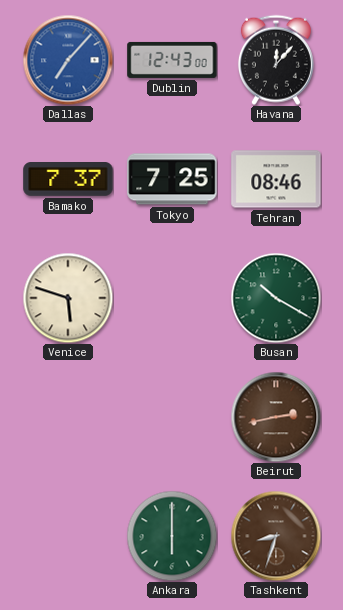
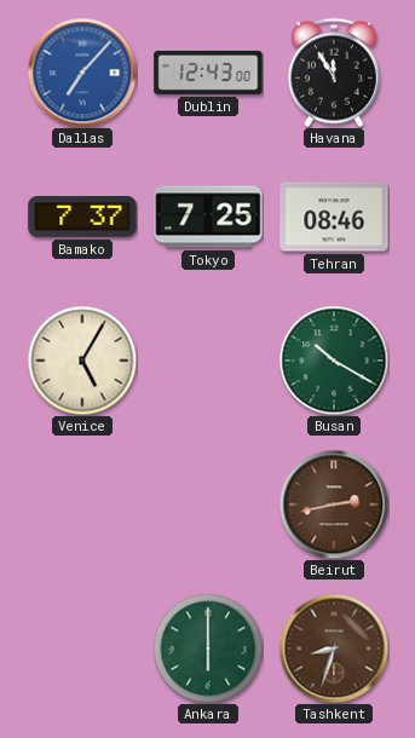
Havana: 12:07 -> 11:55
Venice: 5:48 -> 5:05
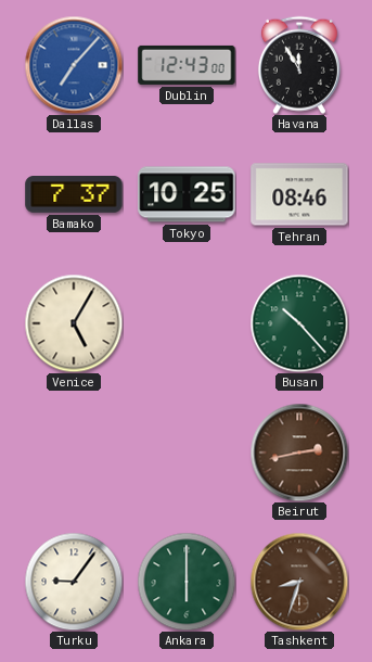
Tokyo: 7:25 -> 10:25
Busan: 10:20 -> 10:23
Turku: none -> 9:06
